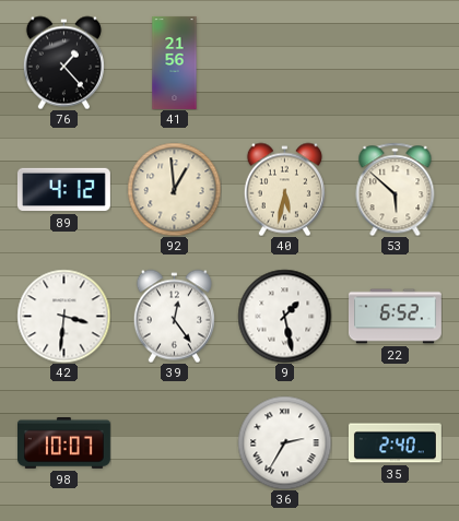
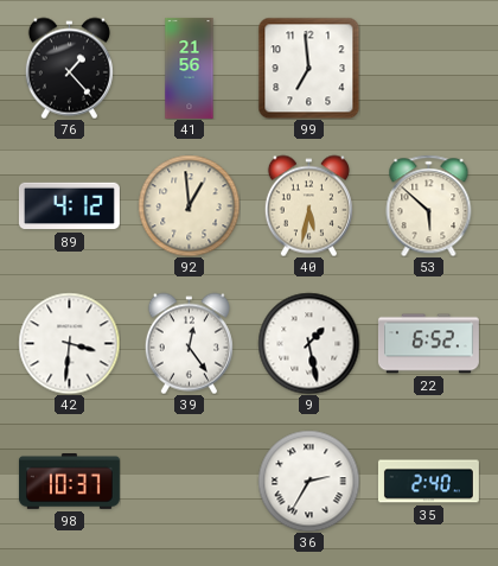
99: none -> 6:59
98: 10:07 -> 10:37
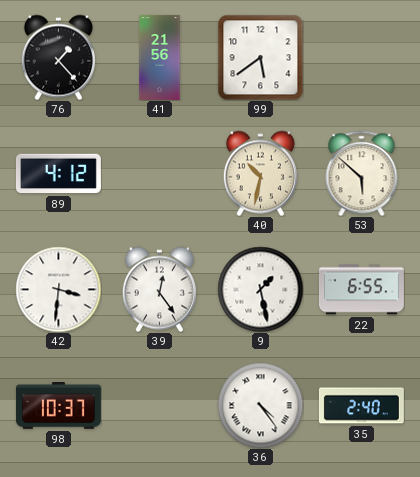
99: 6:59 -> 5:39
92: 12:59 -> none
40: 5:32 -> 10:32
22: 6:52 -> 6:55
36: 2:35 -> 4:24
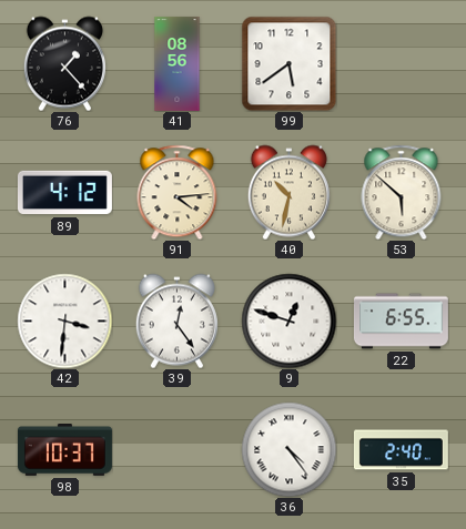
41: 21:56 -> 08:56
91: none -> 4:14
9: 1:28 -> 12:48
